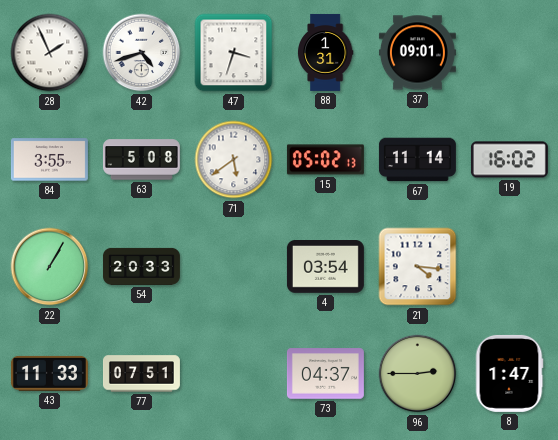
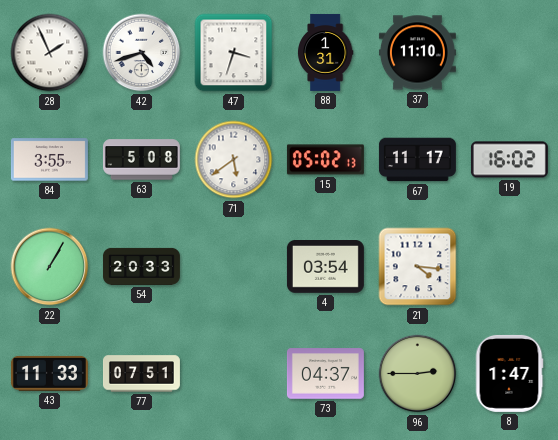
37: 09:01 -> 11:10
67: 11:14 -> 11:17
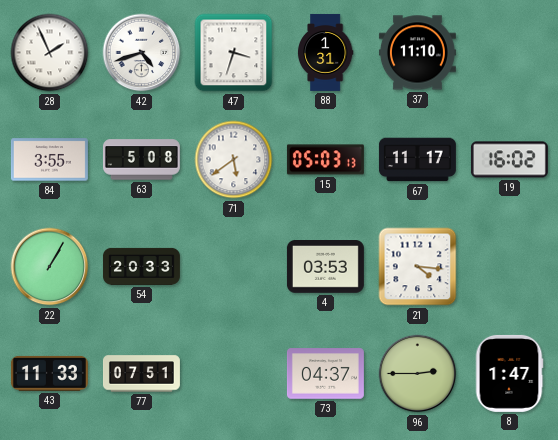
15: 05:02 -> 05:03
4: 03:54 -> 03:53
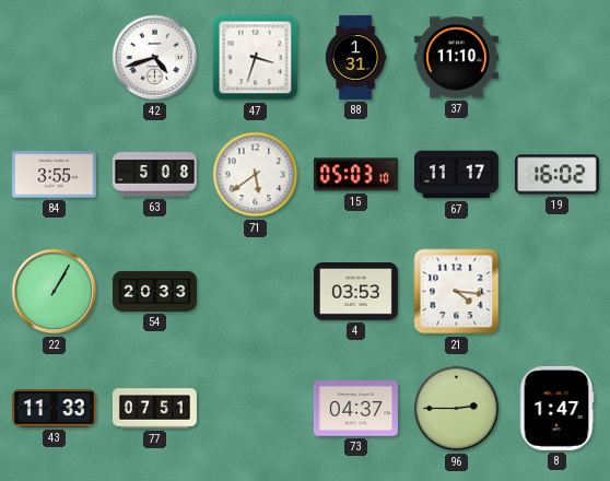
28: 1:56 -> none
15: 05:03:13 -> 05:03:10
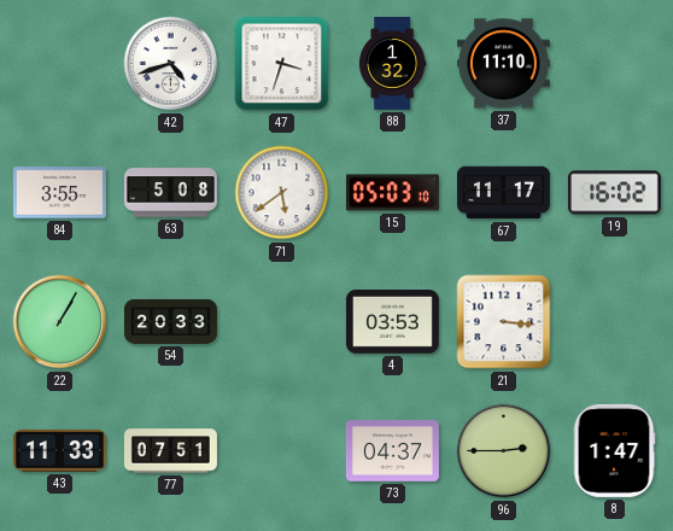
88: 1:31 -> 1:32
21: 4:16 -> 3:16
